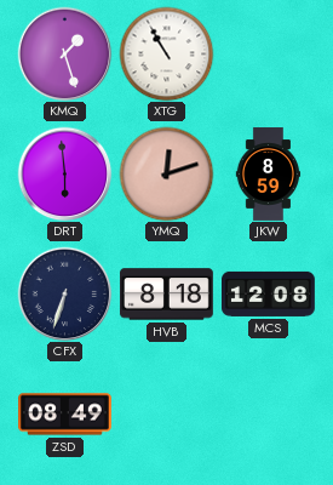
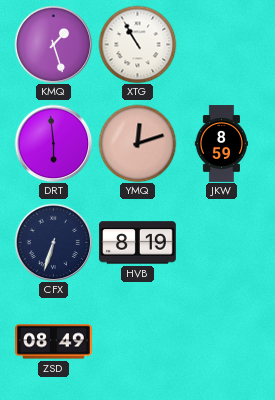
HVB: 8:18 -> 8:19
MCS: 12:08 -> none
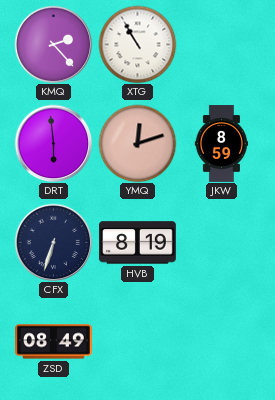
KMQ: 1:27 -> 2:23
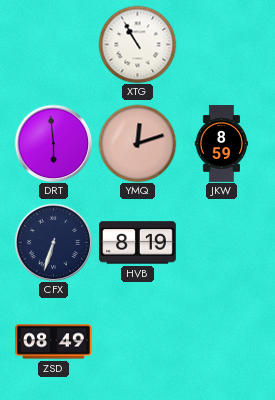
KMQ: 2:23 -> none
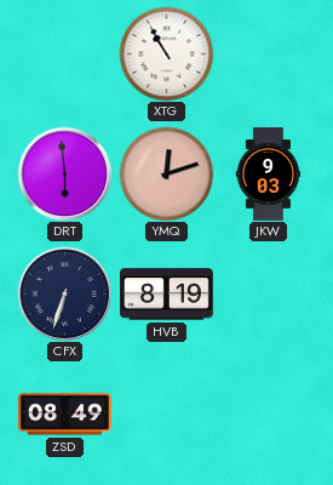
JKW: 8:59 -> 9:03
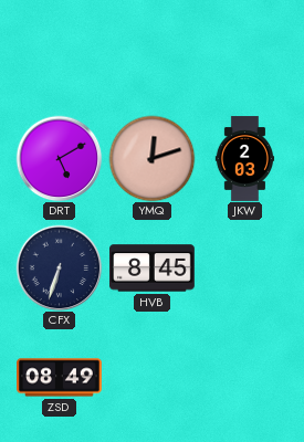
XTG: 10:55 -> none
DRT: 5:59 -> 5:10
JKW: 9:03 -> 2:03
HVB: 8:19 -> 8:45
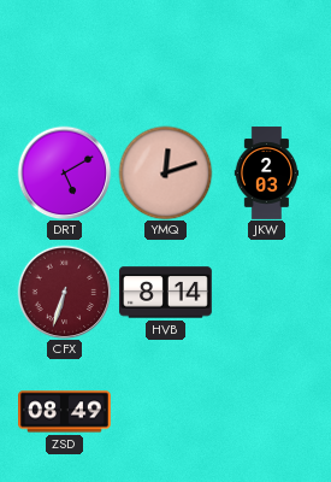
CFX dial: navy -> burgundy
HVB: 8:45 -> 8:14
